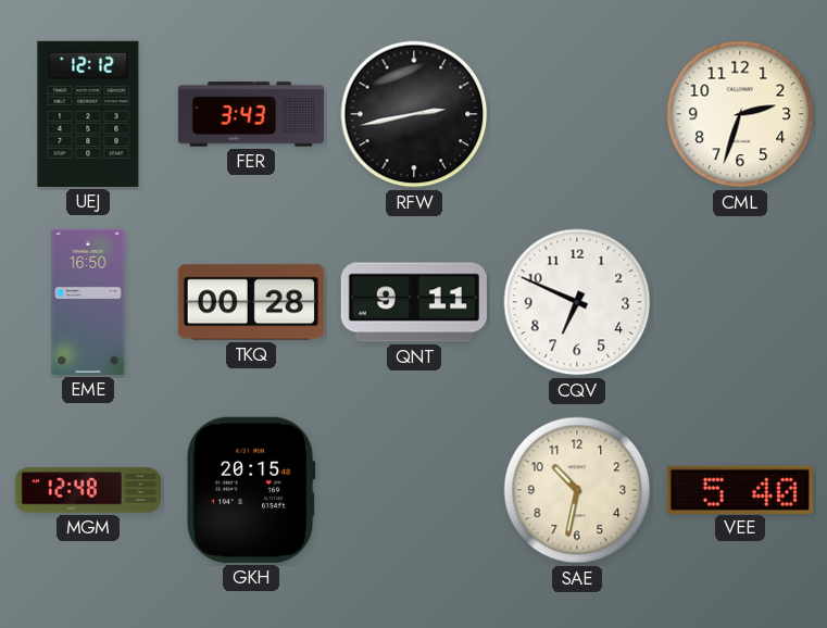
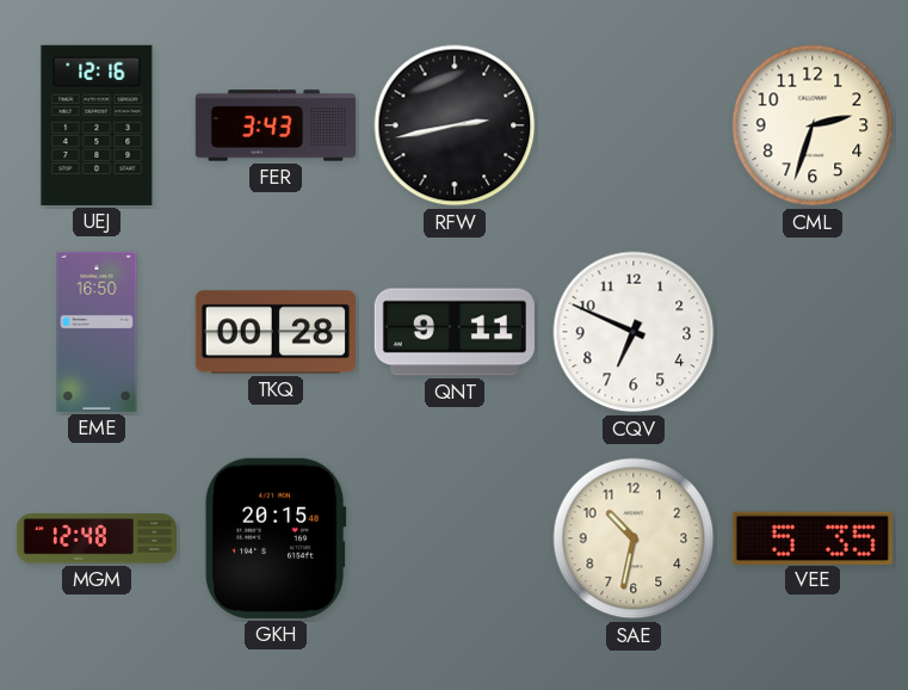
UEJ: 12:12 -> 12:16
VEE: 5:40 -> 5:35
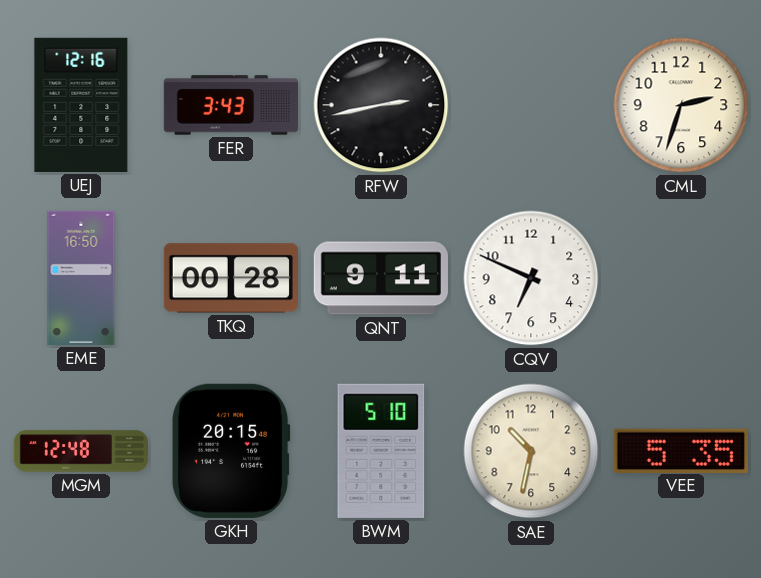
BWM: none -> 5:10
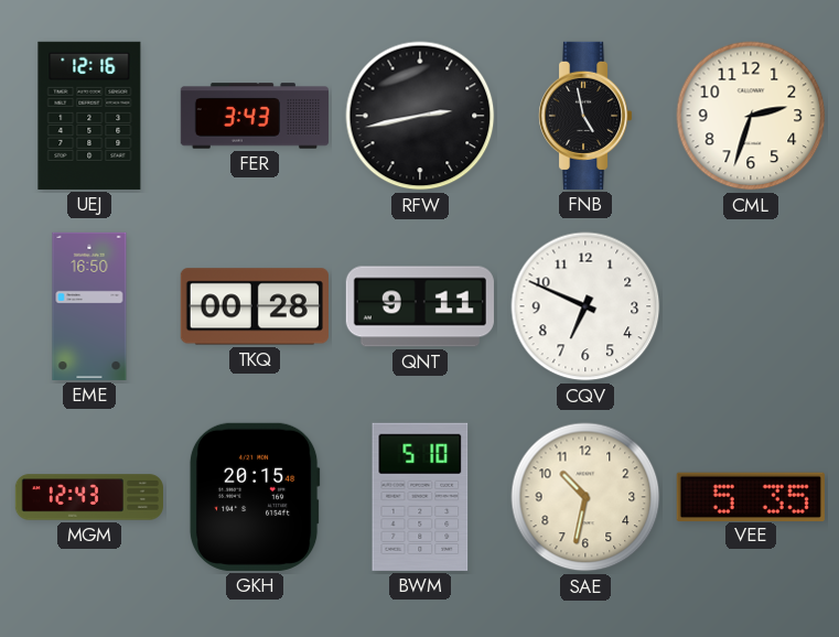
FNB: none -> 4:58
MGM: 12:48 -> 12:43
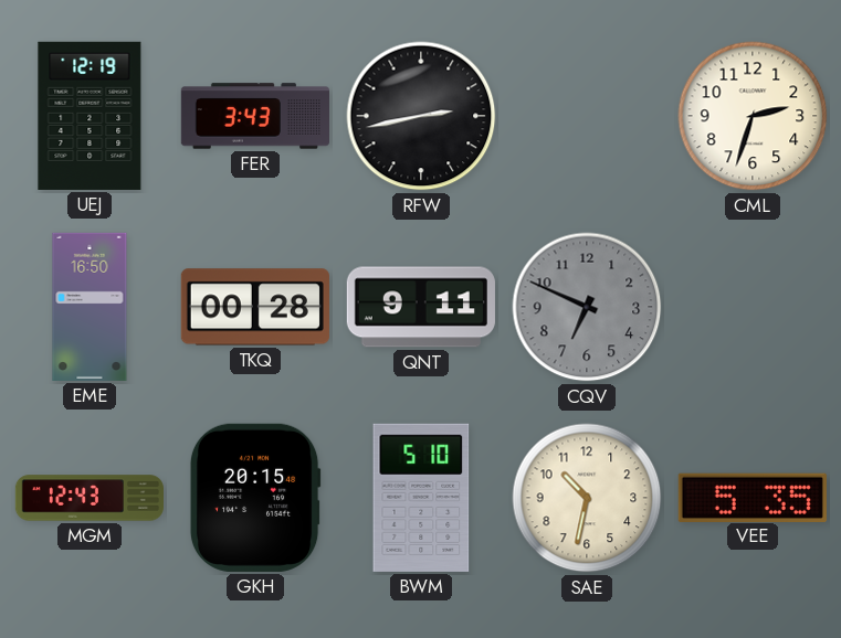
UEJ: 12:16 -> 12:19
FNB: 4:58 -> none
CQV dial: white -> grey
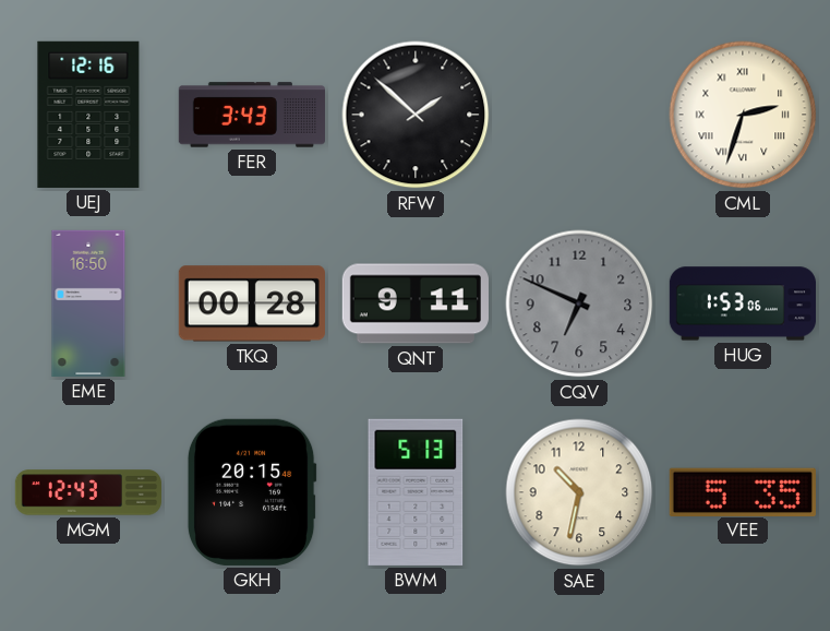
UEJ: 12:19 -> 12:16
RFW: 2:43 -> 1:52
CML numerals: Arabic -> Roman
HUG: none -> 1:53
BWM: 5:10 -> 5:13
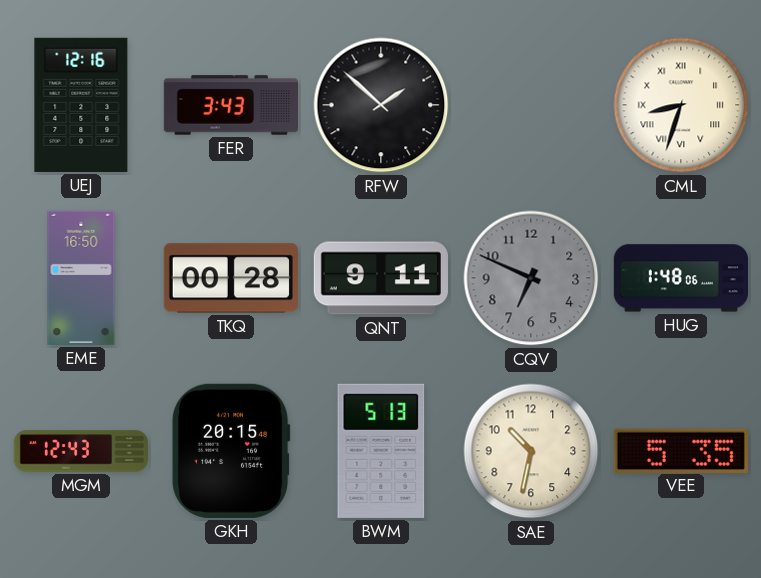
CML: 2:33 -> 8:33
HUG: 1:53 -> 1:48
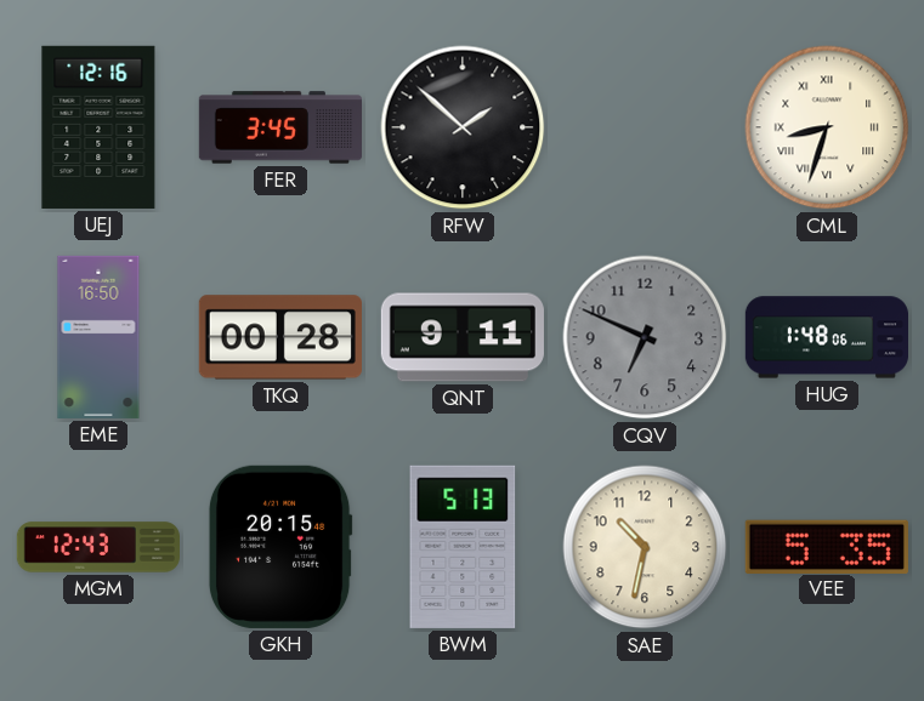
FER: 3:43 -> 3:45
